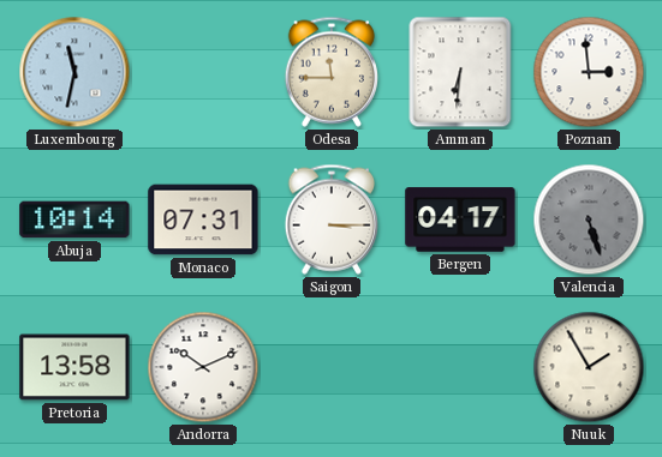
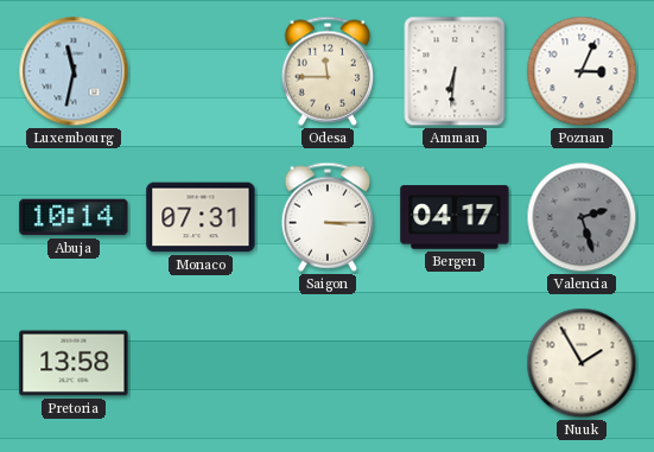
Poznan: 2:59 -> 3:04
Valencia: 5:27 -> 2:27
Andorra: 10:11 -> none
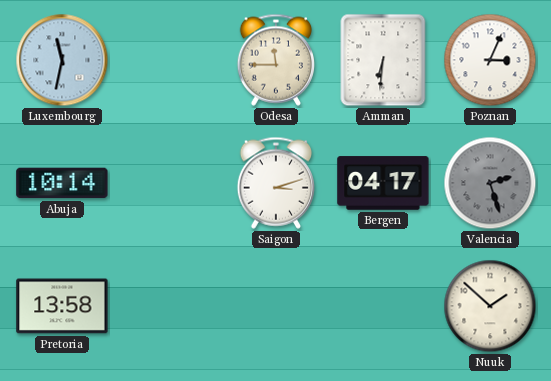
Monaco: 07:31 -> none
Saigon: 3:15 -> 3:12
Nuuk: 1:55 -> 1:52
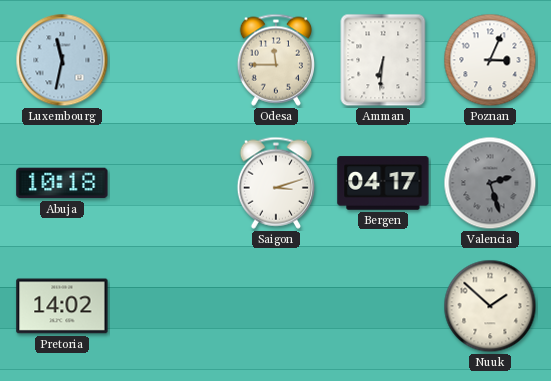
Abuja: 10:14 -> 10:18
Pretoria: 13:58 -> 14:02
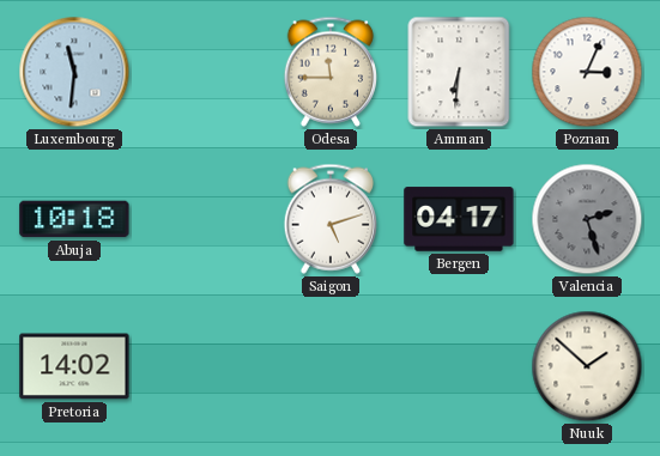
Luxembourg: 11:32 -> 11:31
Saigon: 3:12 -> 5:12
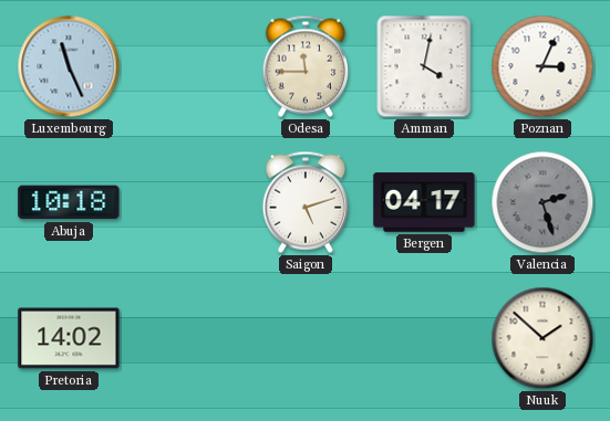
Luxembourg: 11:31 -> 11:26
Amman: 6:31 -> 4:02
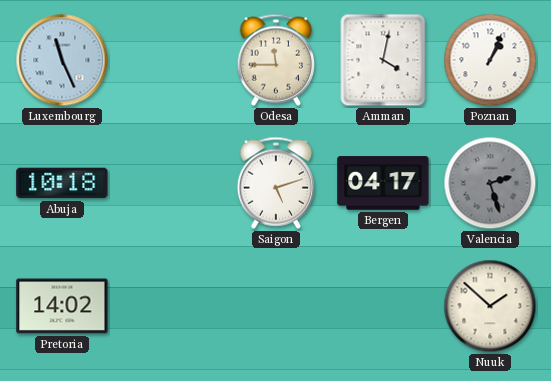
Poznan: 3:04 -> 1:04
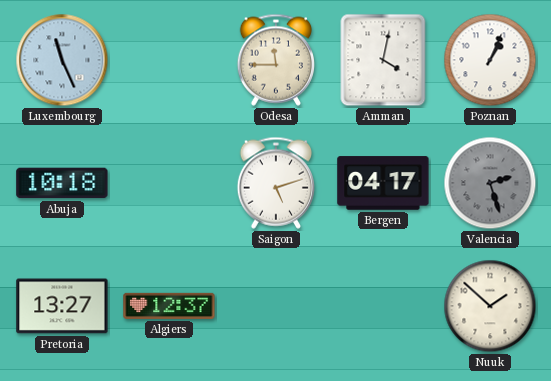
Pretoria: 14:02 -> 13:27
Algiers: none -> 12:37
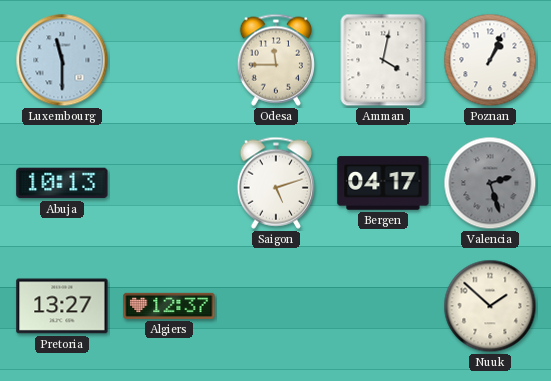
Luxembourg: 11:26 -> 11:30
Abuja: 10:18 -> 10:13
